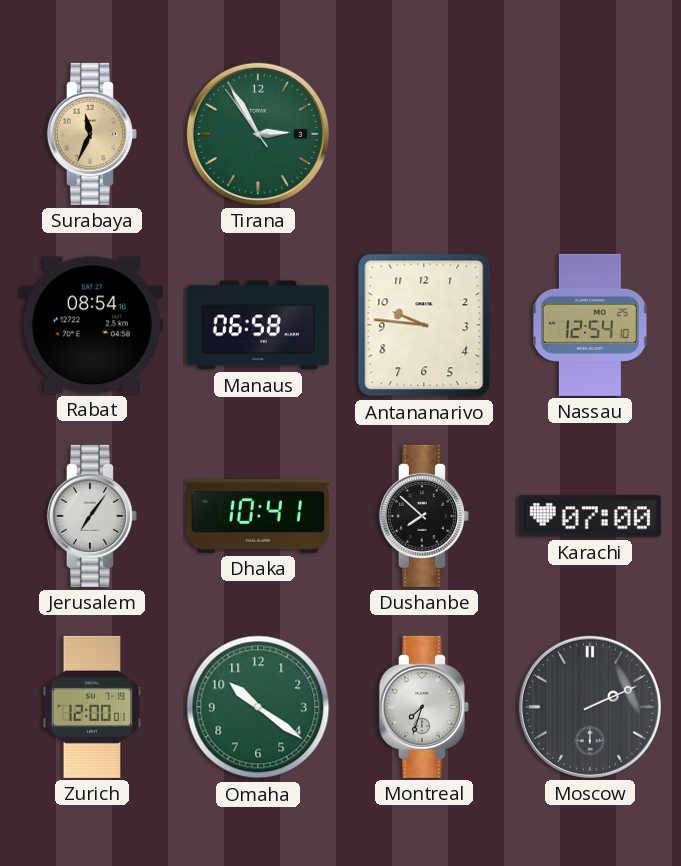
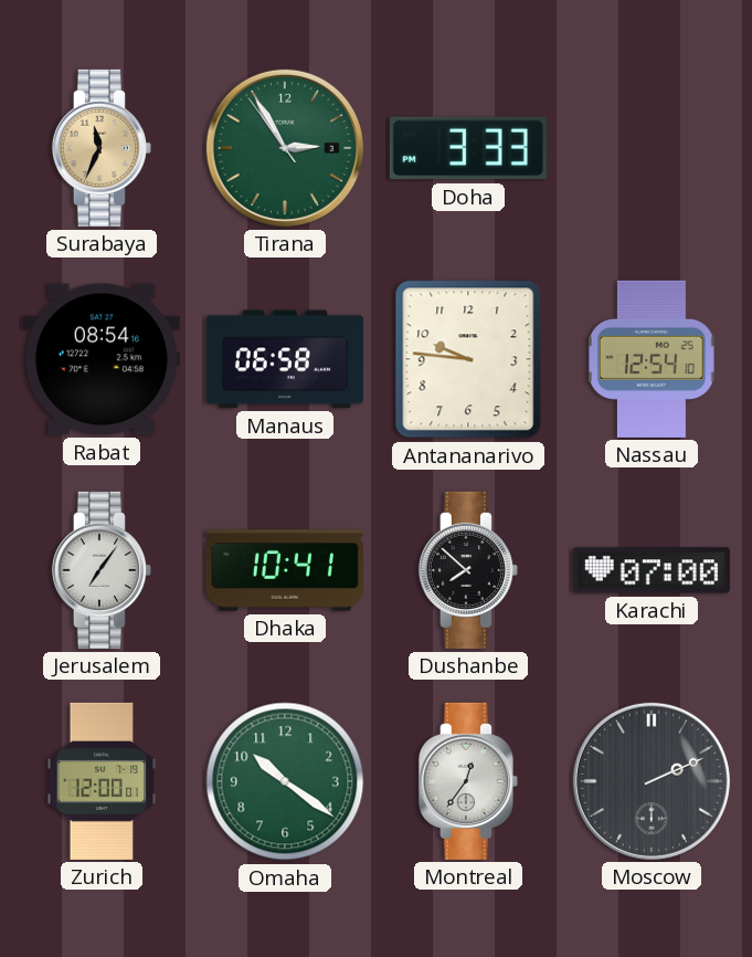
Doha: none -> 3:33
Montreal: 7:33 -> 12:36
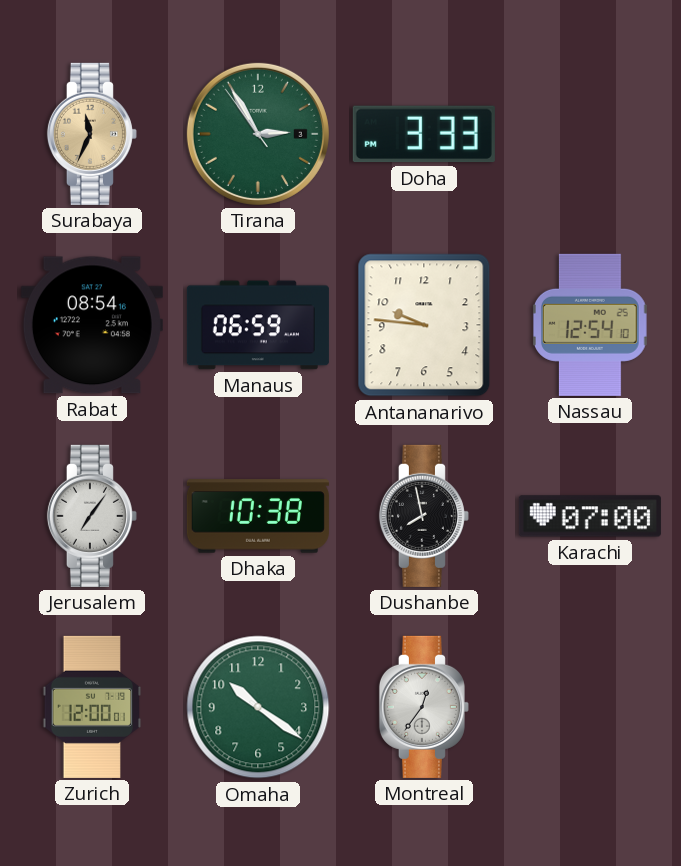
Manaus: 06:58 -> 06:59
Dhaka: 10:41 -> 10:38
Dushanbe: 7:52 -> 7:58
Moscow: 2:11 -> none
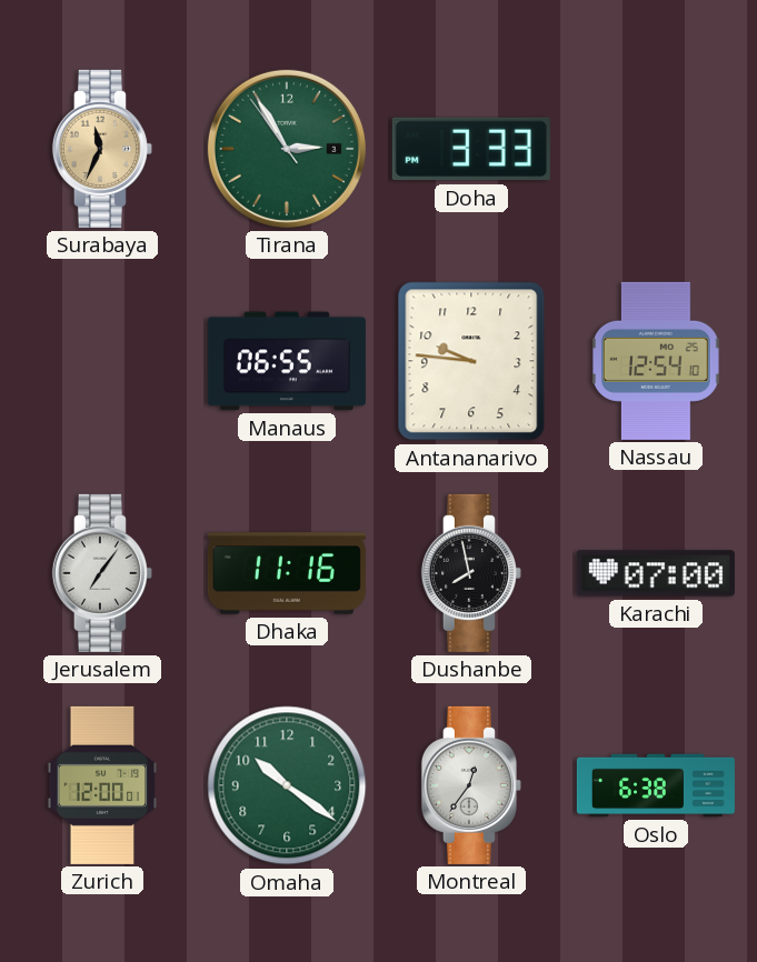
Rabat: 08:54 -> none
Manaus: 06:59 -> 06:55
Dhaka: 10:38 -> 11:16
Oslo: none -> 6:38
